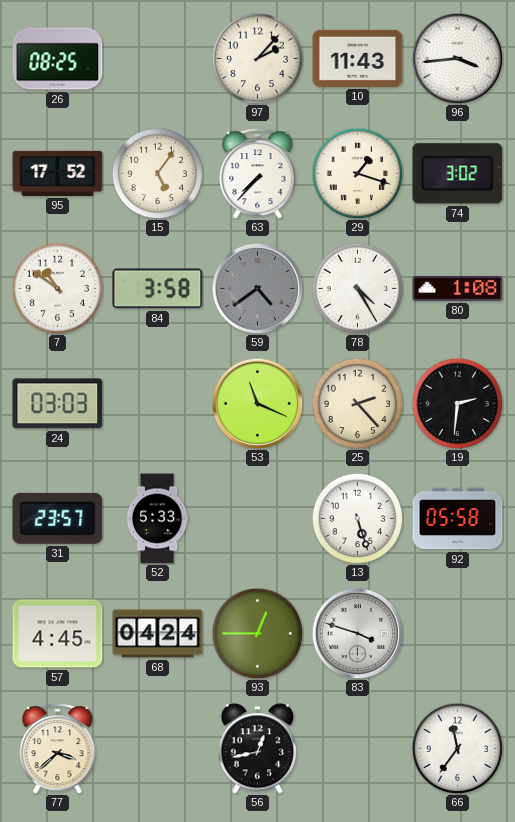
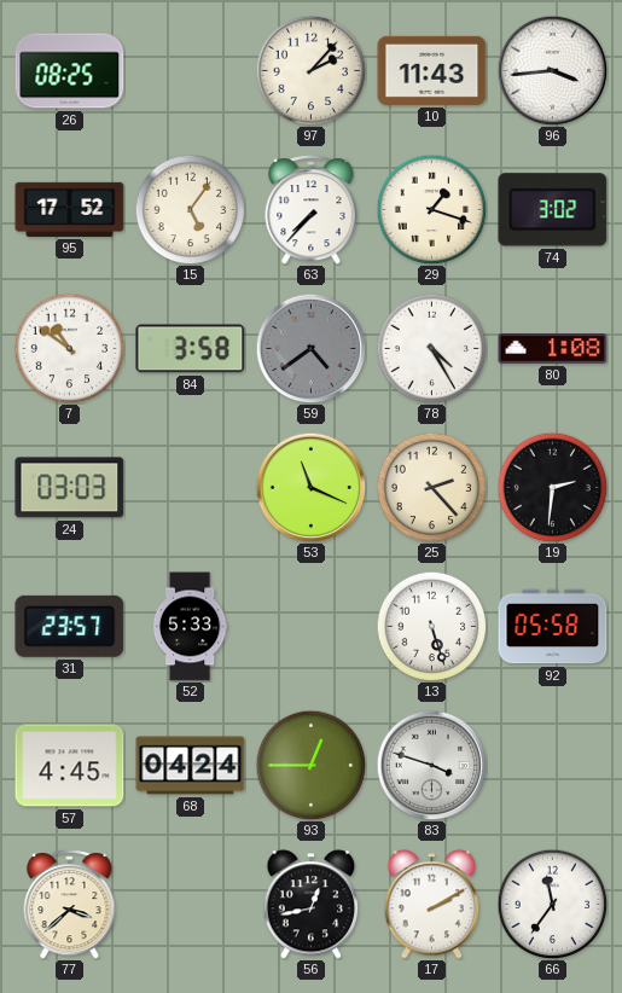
17: none -> 2:10
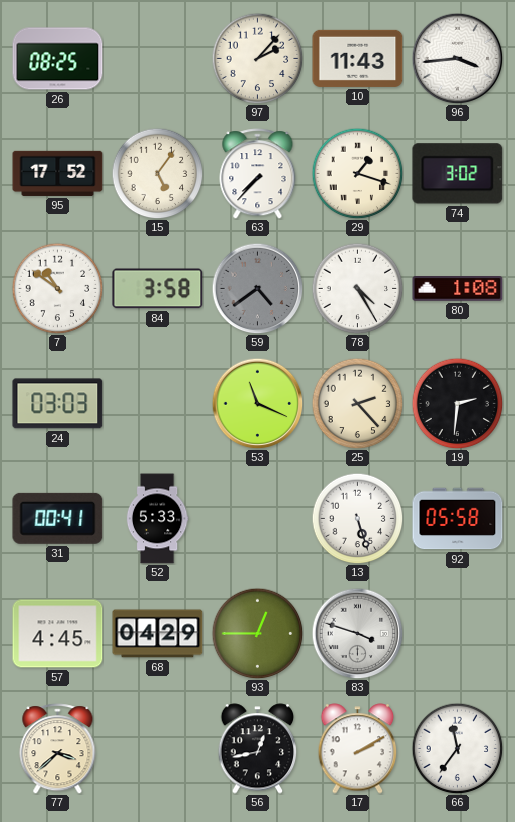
31: 23:57 -> 00:41
68: 04:24 -> 04:29
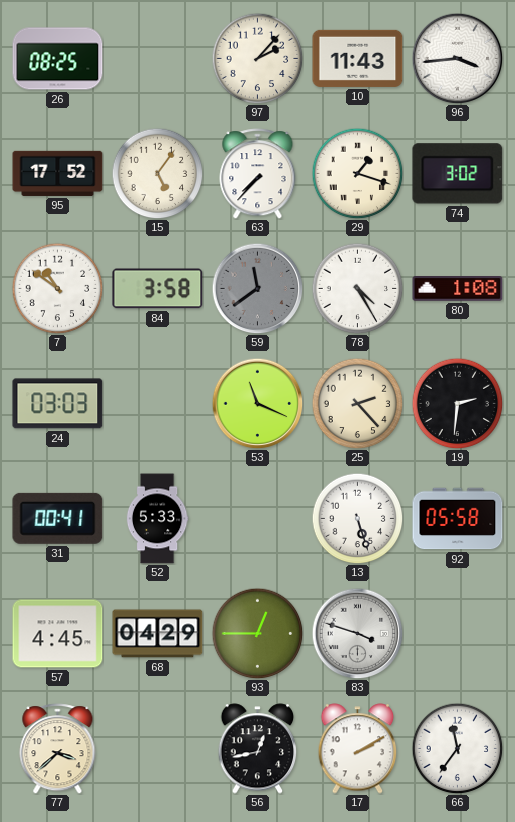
59: 4:39 -> 11:39
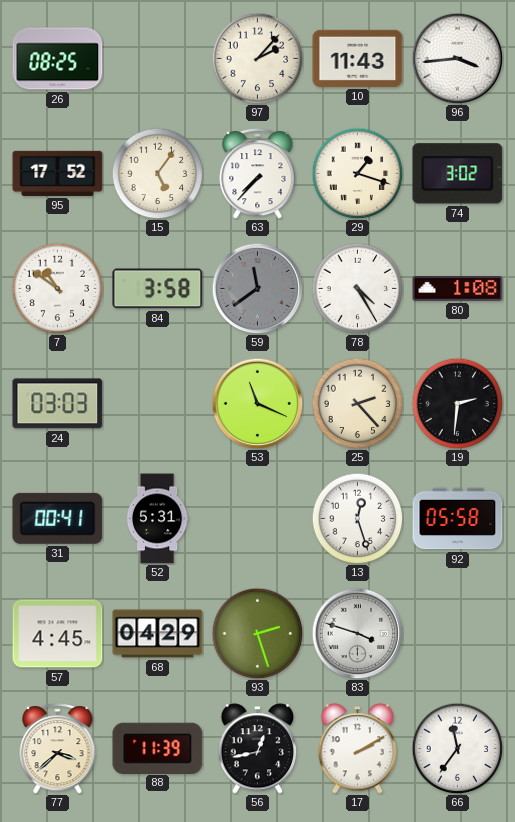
52: 5:33 -> 5:31
13: 5:27 -> 12:27
93: 12:45 -> 2:27
88: none -> 11:39
